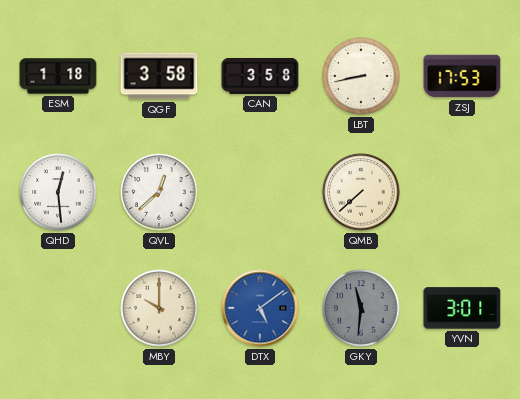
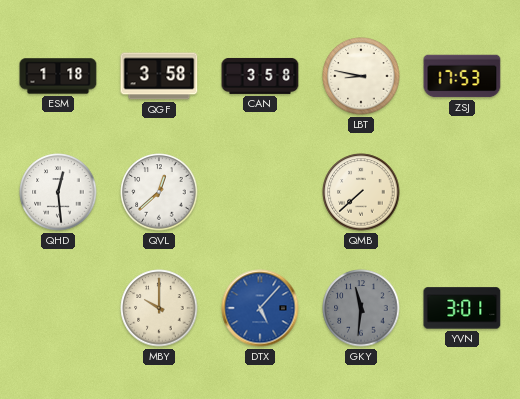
LBT: 8:43 -> 8:47
DTX: 5:09 -> 5:07
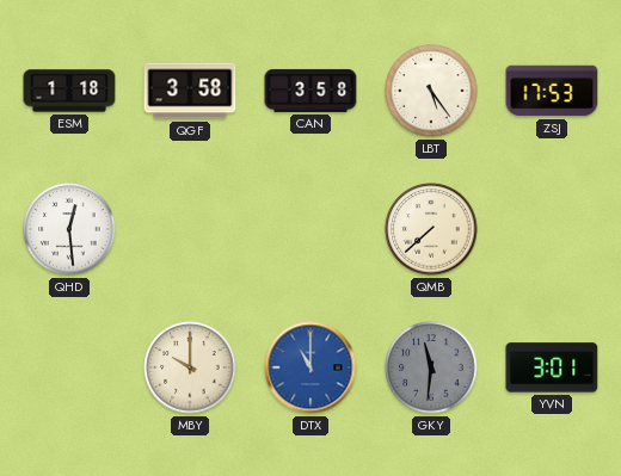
LBT: 8:47 -> 5:24
QVL: 12:38 -> none
DTX: 5:07 -> 11:00
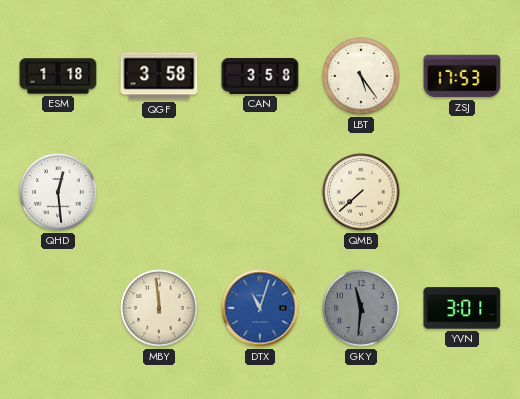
MBY: 10:00 -> 11:59
DTX: 11:00 -> 11:03
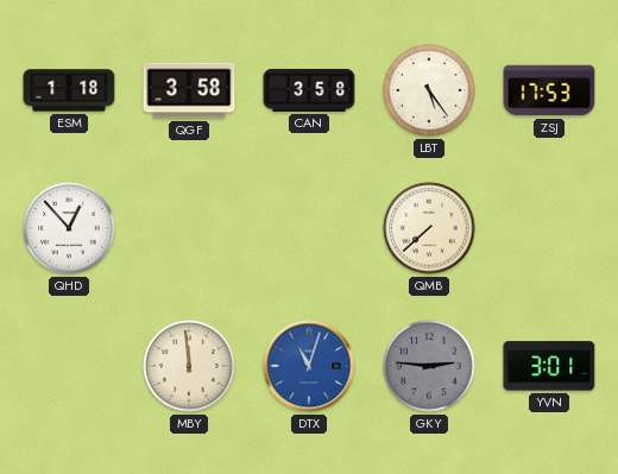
QHD: 12:29 -> 12:53
GKY: 11:31 -> 2:46
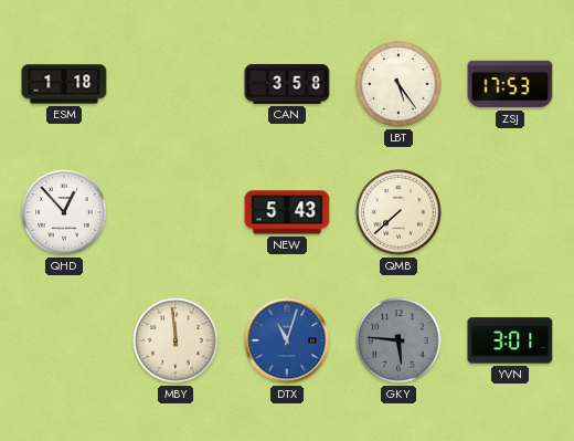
QGF: 3:58 -> none
NEW: none -> 5:43
GKY: 2:46 -> 5:46
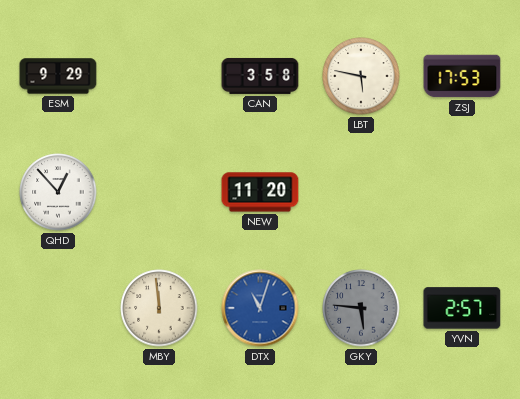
ESM: 1:18 -> 9:29
LBT: 5:24 -> 5:47
NEW: 5:43 -> 11:20
QMB: 7:38 -> none
YVN: 3:01 -> 2:57
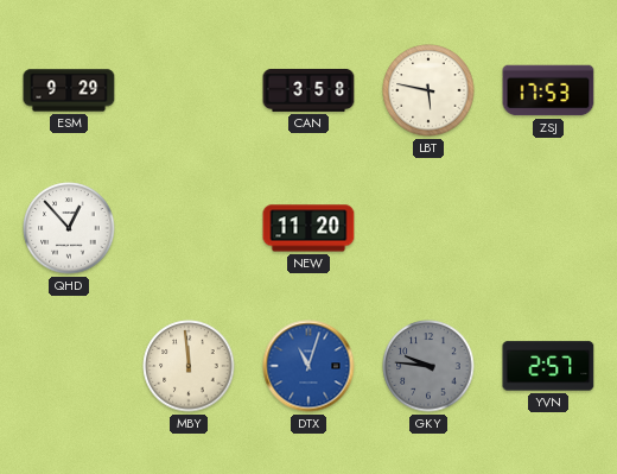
GKY: 5:46 -> 9:46
